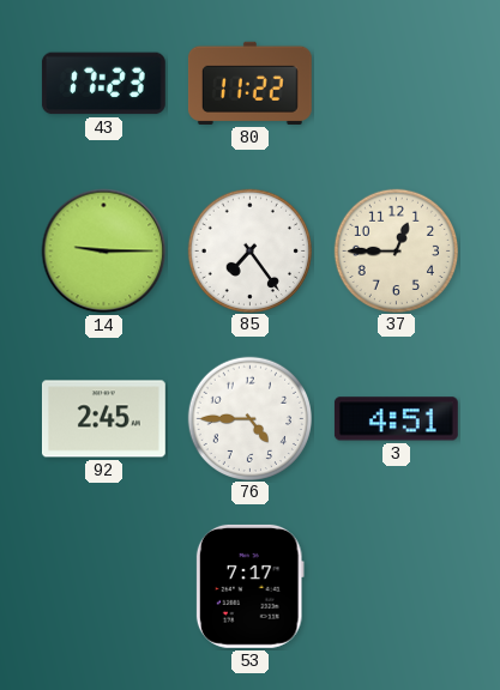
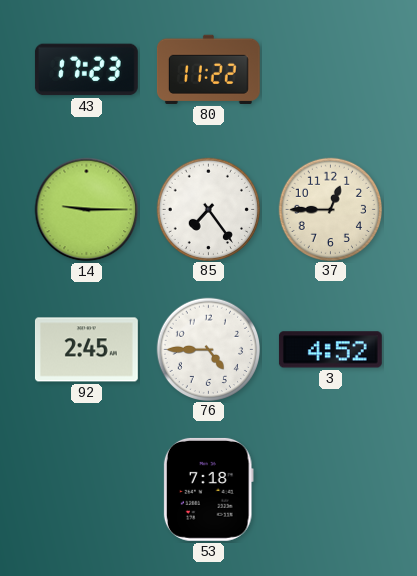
3: 4:51 -> 4:52
53: 7:17 -> 7:18
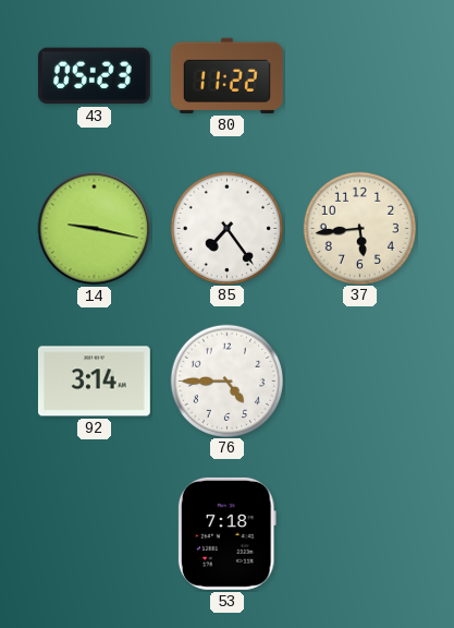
43: 17:23 -> 05:23
14: 9:15 -> 9:17
37: 12:45 -> 5:44
92: 2:45 -> 3:14
3: 4:52 -> none
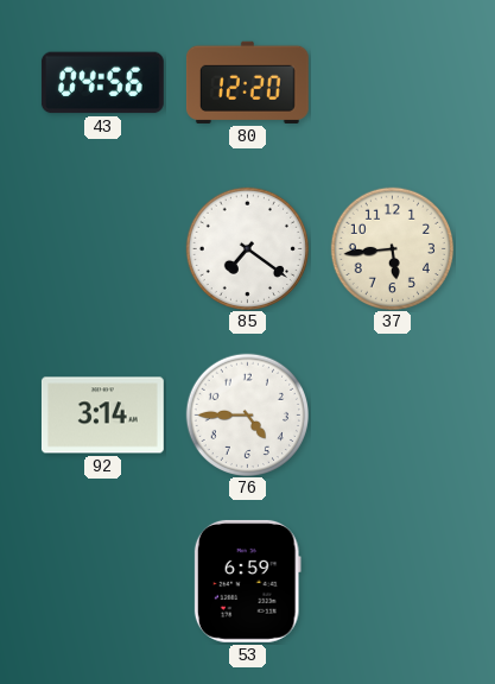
43: 05:23 -> 04:56
80: 11:22 -> 12:20
14: 9:17 -> none
85: 7:24 -> 7:21
53: 7:18 -> 6:59
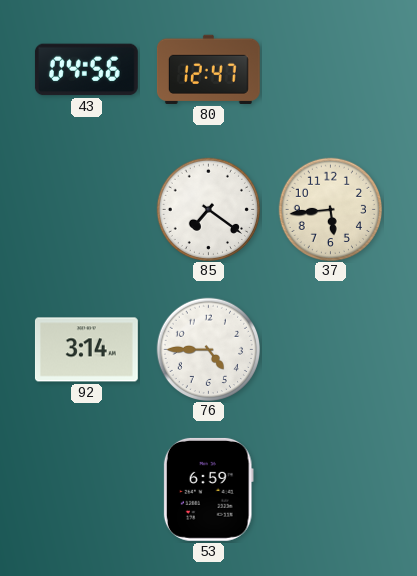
80: 12:20 -> 12:47
